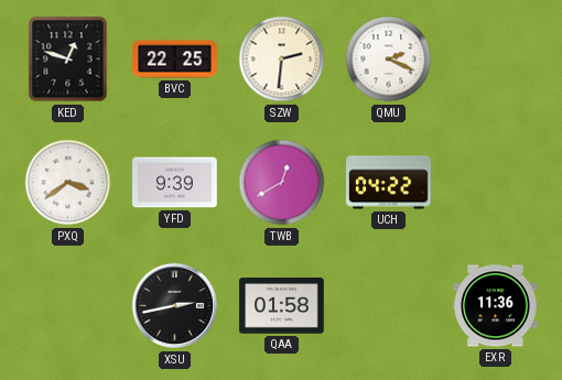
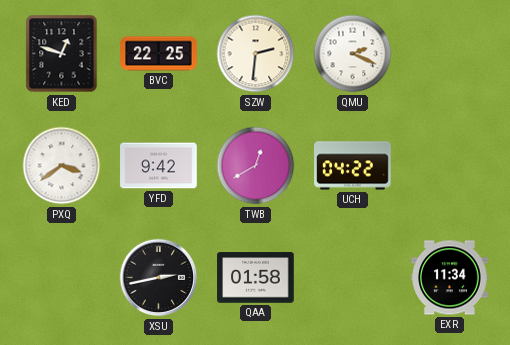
YFD: 9:39 -> 9:42
EXR: 11:36 -> 11:34
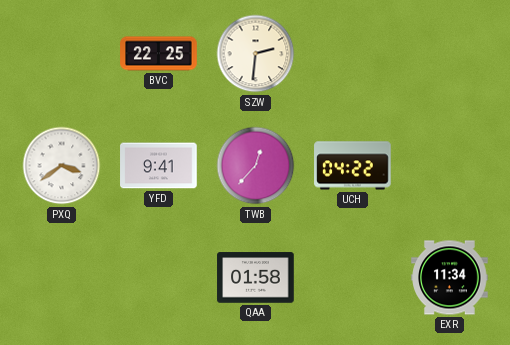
KED: 12:48 -> none
QMU: 2:19 -> none
YFD: 9:42 -> 9:41
TWB: 12:40 -> 12:37
XSU: 2:43 -> none
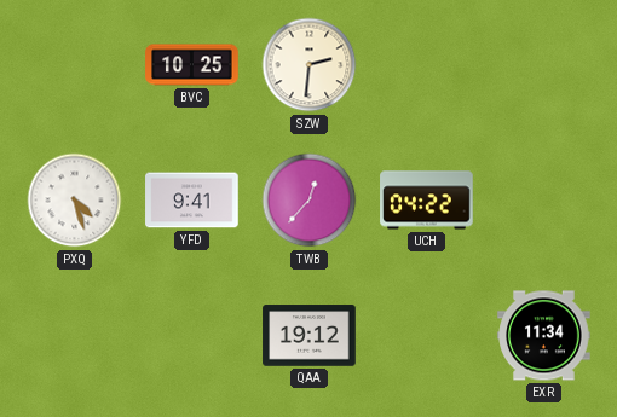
BVC: 22:25 -> 10:25
PXQ: 3:39 -> 4:27
QAA: 01:58 -> 19:12
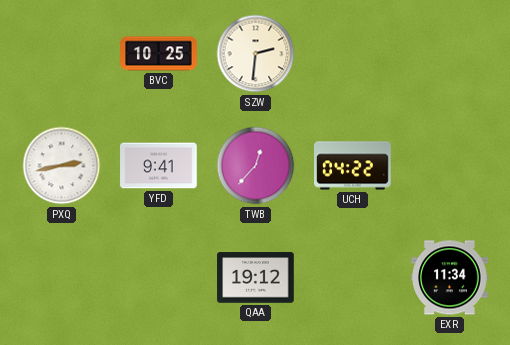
PXQ: 4:27 -> 2:43
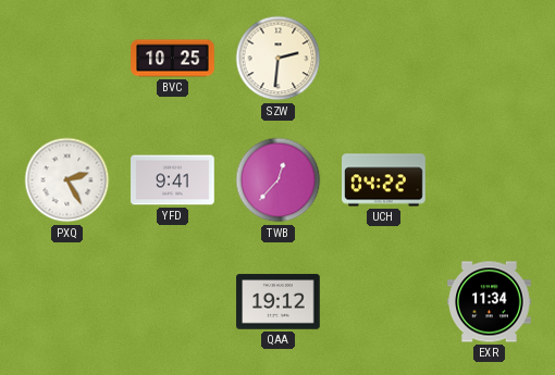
PXQ: 2:43 -> 2:25
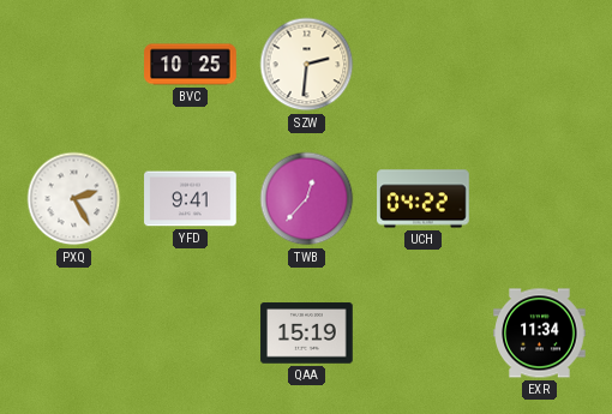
QAA: 19:12 -> 15:19
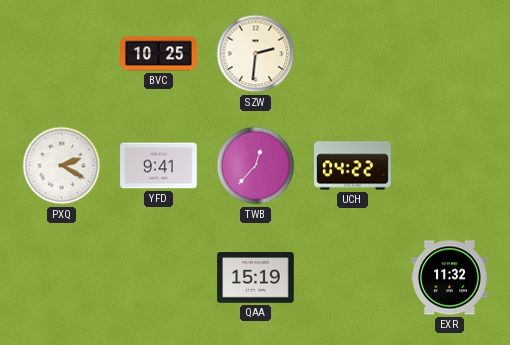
PXQ: 2:25 -> 2:20
EXR: 11:34 -> 11:32
